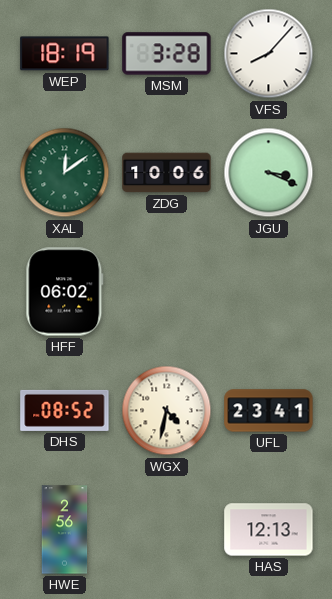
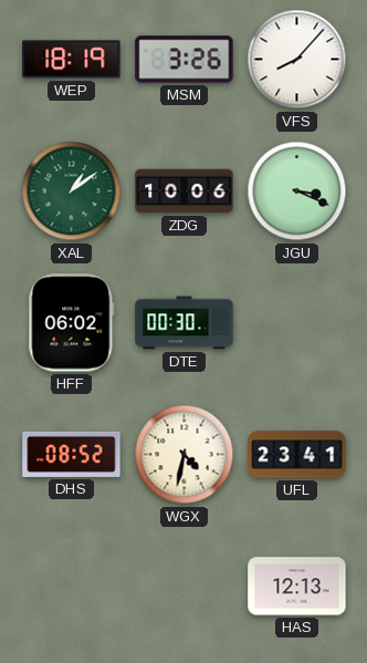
MSM: 3:28 -> 3:26
XAL: 12:09 -> 1:09
DTE: none -> 00:30
HWE: 2:56 -> none
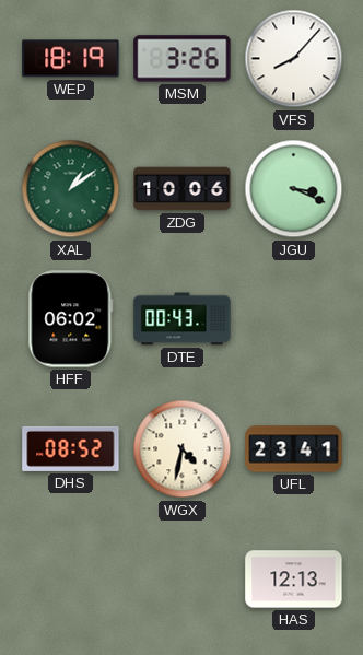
DTE: 00:30 -> 00:43
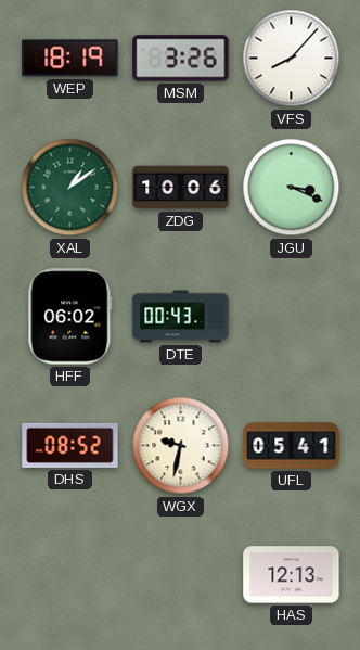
WGX: 4:32 -> 9:32
UFL: 23:41 -> 05:41
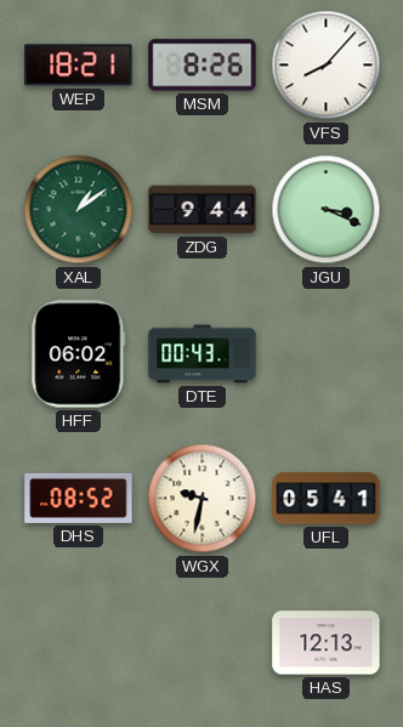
WEP: 18:19 -> 18:21
MSM: 3:26 -> 8:26
ZDG: 10:06 -> 9:44
